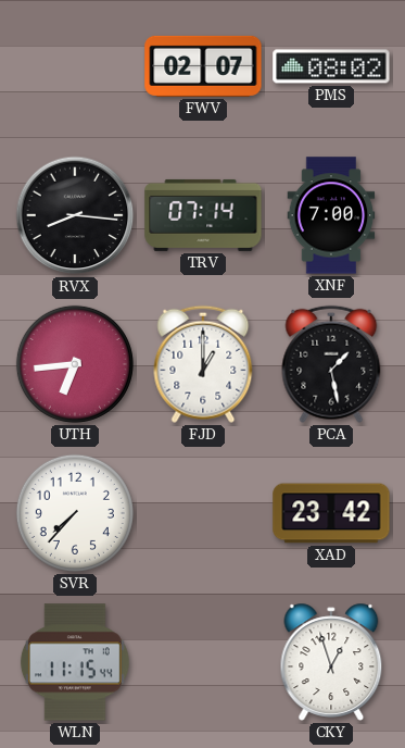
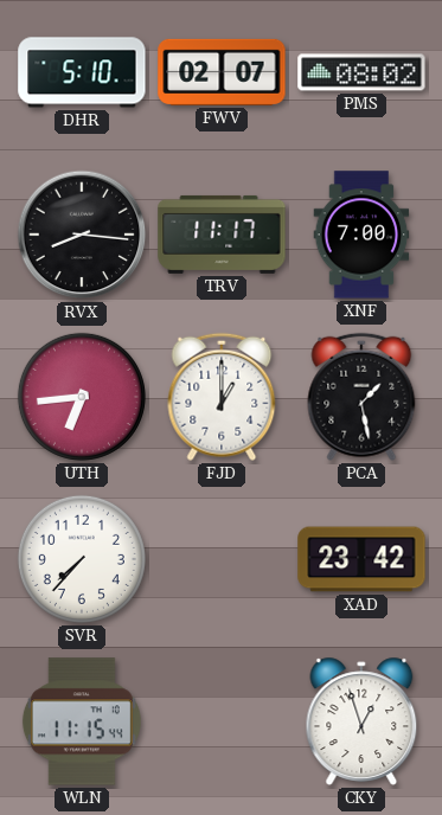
DHR: none -> 5:10
TRV: 07:14 -> 11:17
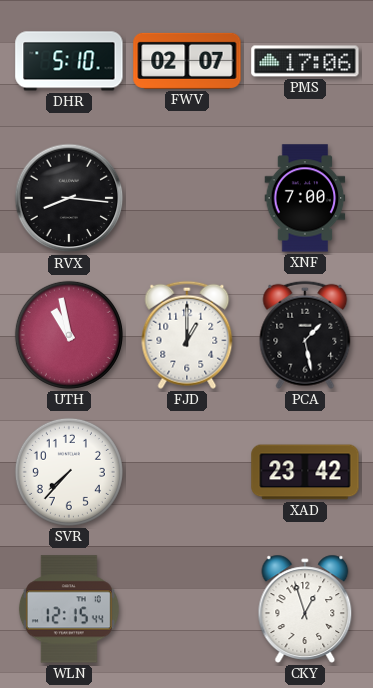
PMS: 08:02 -> 17:06
TRV: 11:17 -> none
UTH: 6:44 -> 10:58
WLN: 11:15 -> 12:15
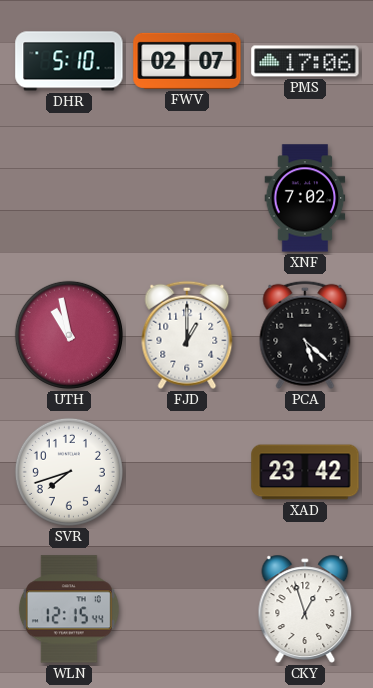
RVX: 8:16 -> none
XNF: 7:00 -> 7:02
PCA: 1:28 -> 5:22
SVR: 7:37 -> 7:42
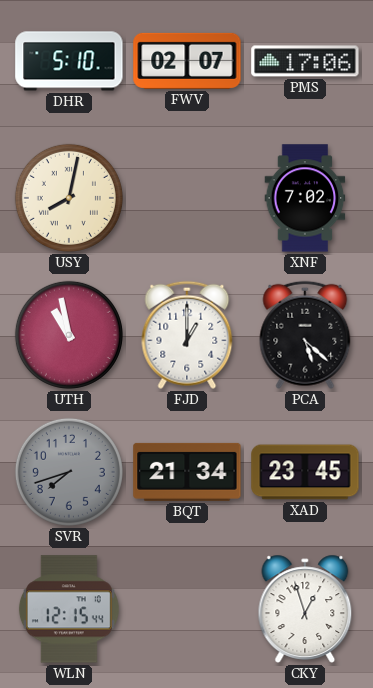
USY: none -> 8:02
SVR dial: white -> grey
BQT: none -> 21:34
XAD: 23:42 -> 23:45
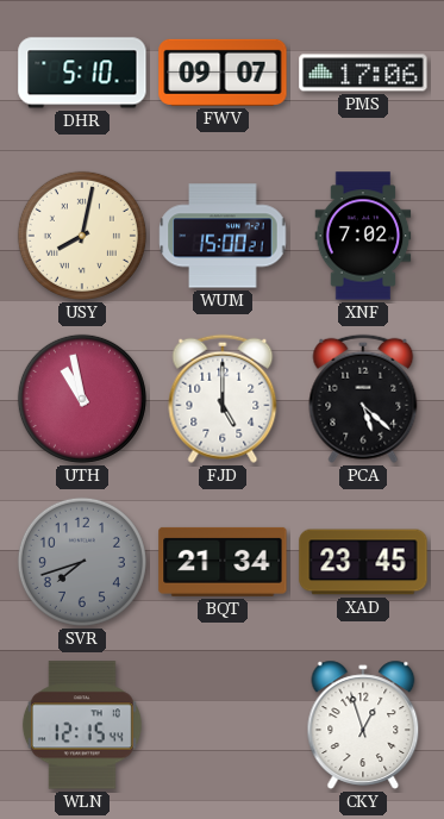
FWV: 02:07 -> 09:07
WUM: none -> 15:00
FJD: 1:00 -> 5:00
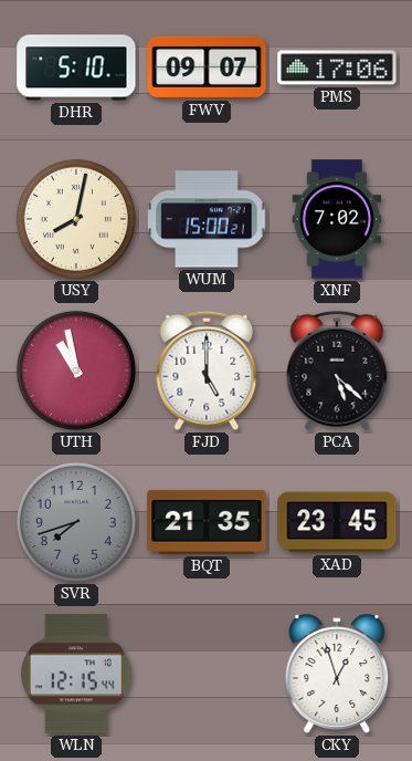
BQT: 21:34 -> 21:35
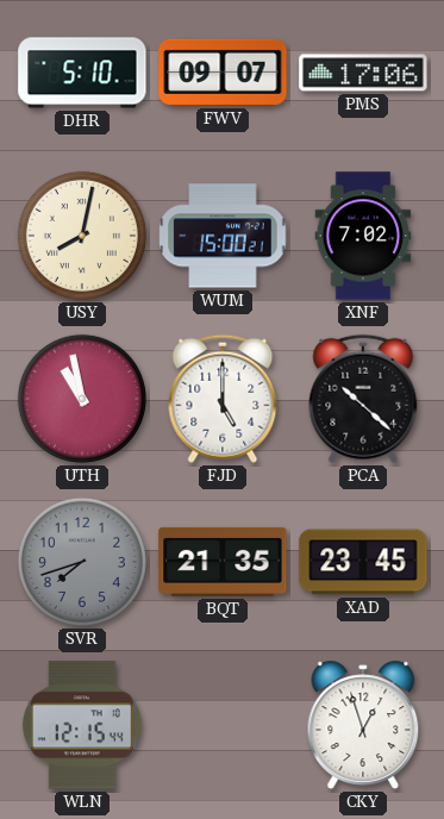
PCA: 5:22 -> 10:22
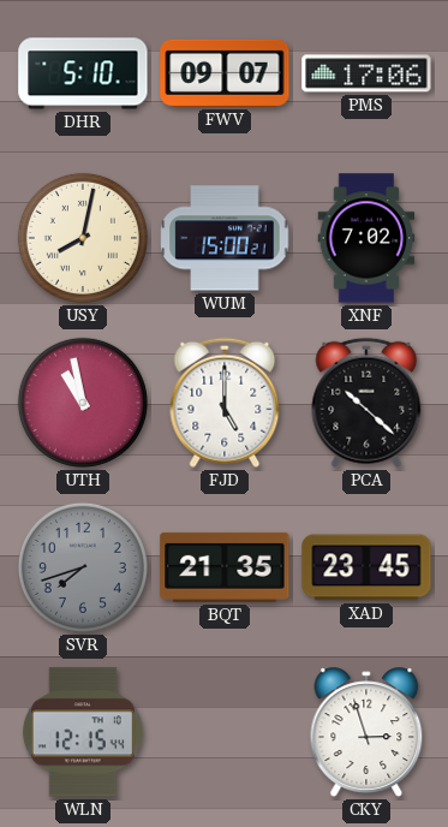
CKY: 12:57 -> 2:57
